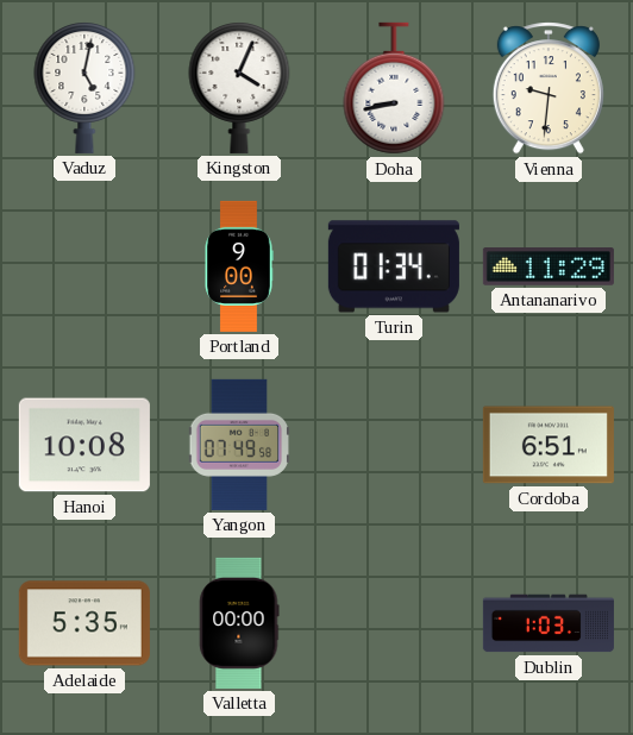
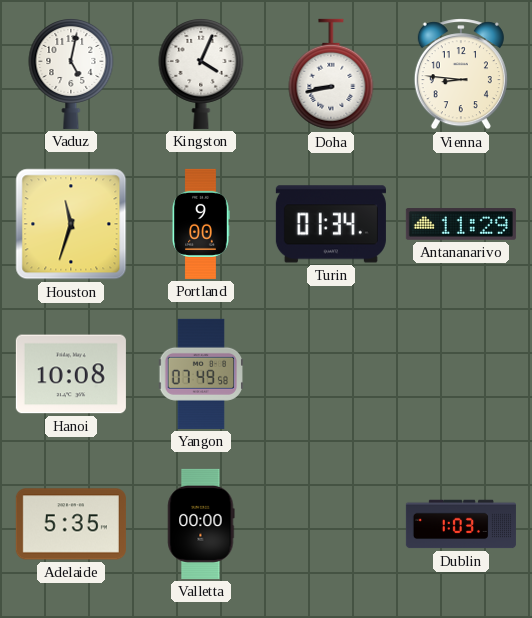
Vienna: 9:31 -> 8:46
Houston: none -> 11:33
Cordoba: 6:51 -> none
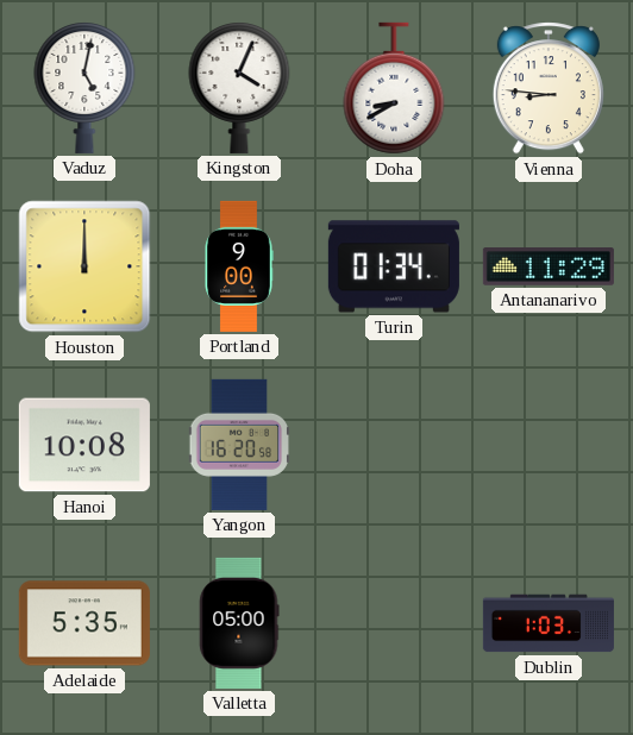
Doha: 8:43 -> 8:40
Houston: 11:33 -> 12:00
Yangon: 07:49 -> 16:20
Valletta: 00:00 -> 05:00
